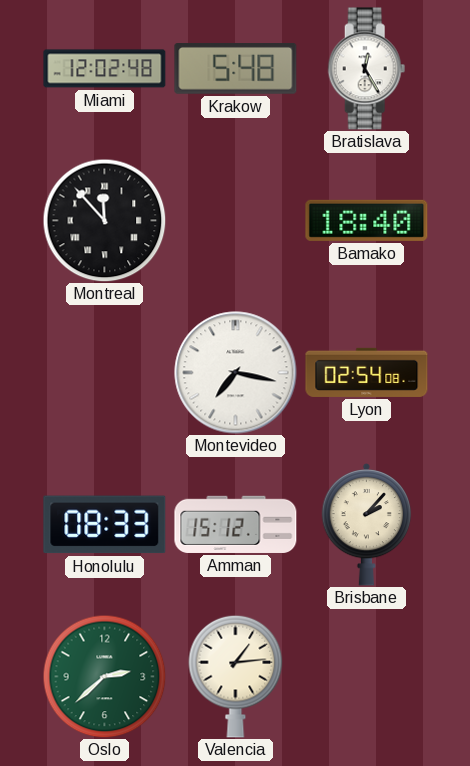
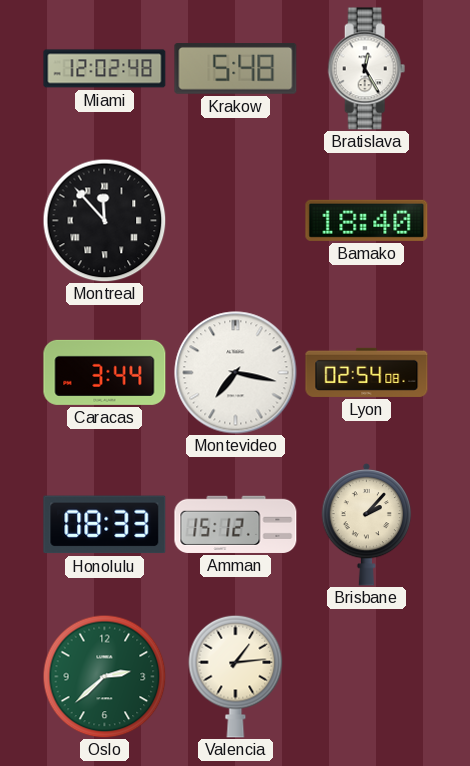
Caracas: none -> 3:44
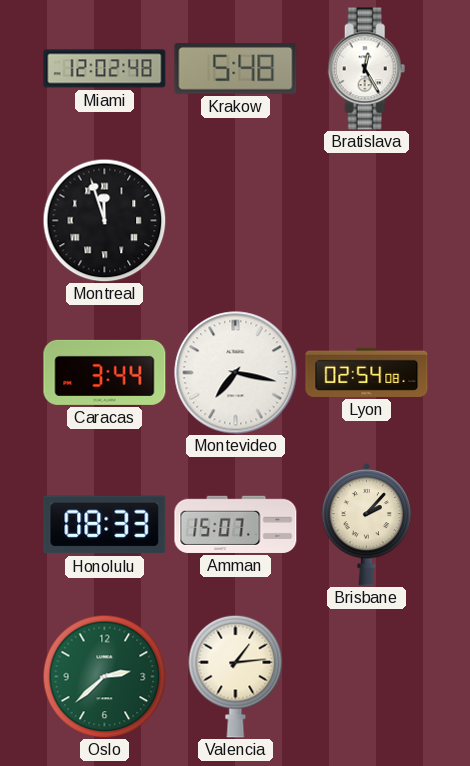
Montreal: 11:53 -> 11:57
Bamako: 18:40 -> none
Amman: 15:12 -> 15:07
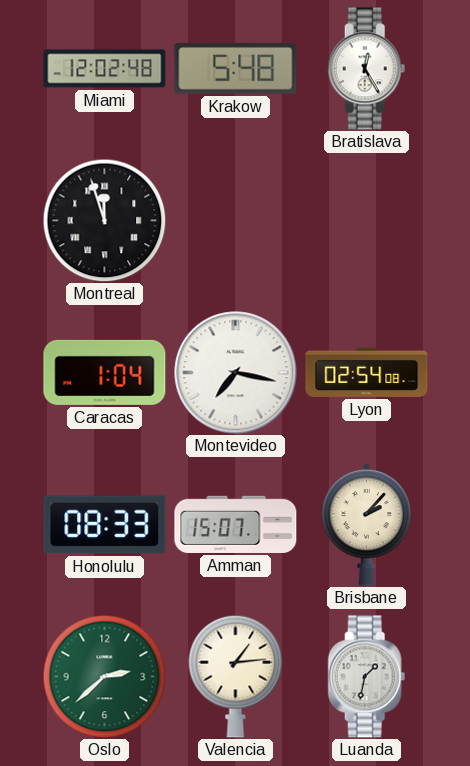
Caracas: 3:44 -> 1:04
Luanda: none -> 1:32
